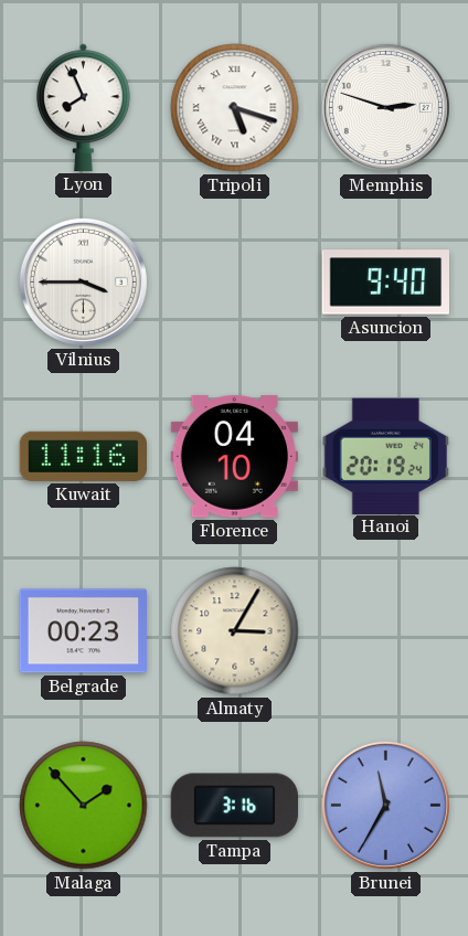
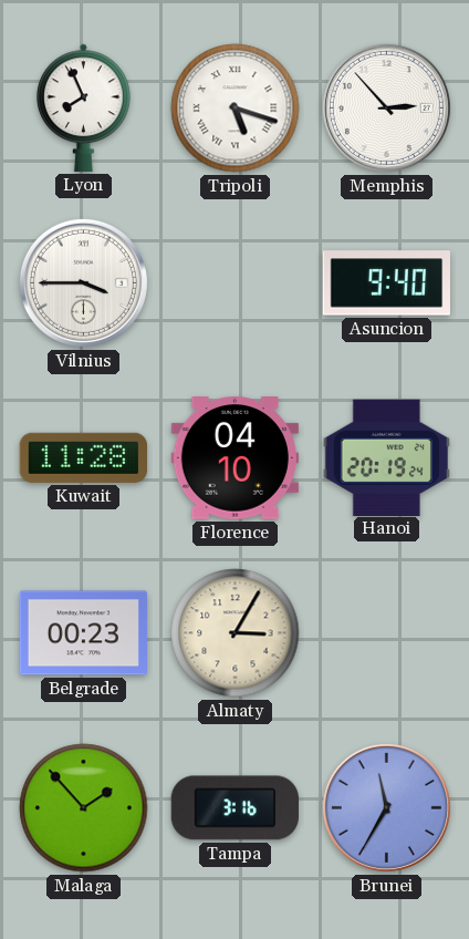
Memphis: 2:48 -> 2:53
Kuwait: 11:16 -> 11:28
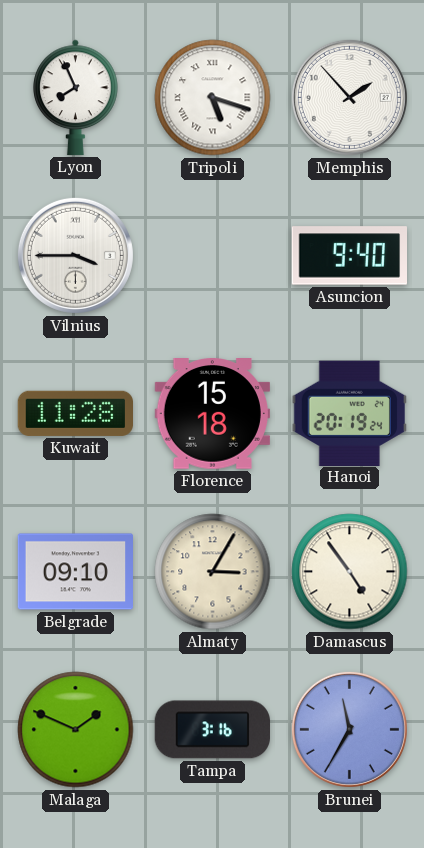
Memphis: 2:53 -> 1:53
Florence: 04:10 -> 15:18
Belgrade: 00:23 -> 09:10
Damascus: none -> 4:54
Malaga: 1:53 -> 1:49
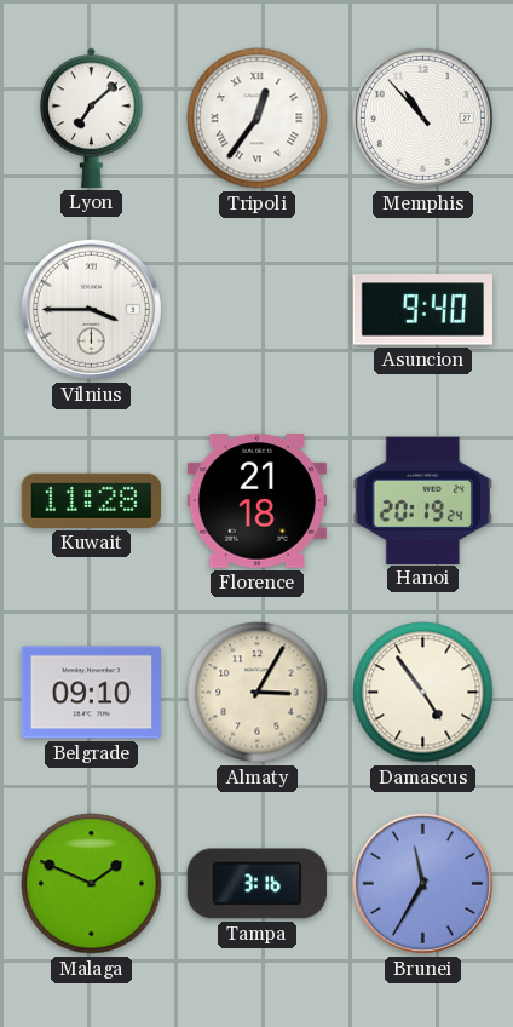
Lyon: 7:56 -> 7:08
Tripoli: 5:18 -> 12:36
Memphis: 1:53 -> 10:53
Florence: 15:18 -> 21:18
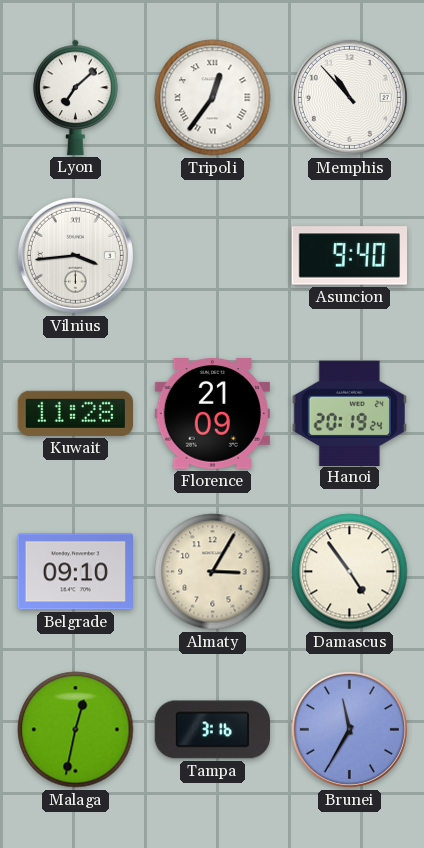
Vilnius: 3:45 -> 3:44
Florence: 21:18 -> 21:09
Malaga: 1:49 -> 12:32
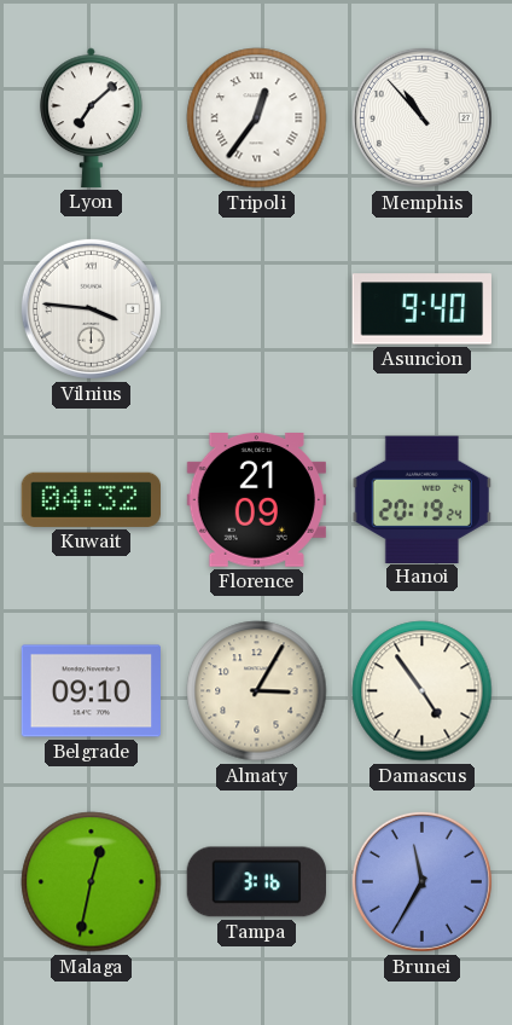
Vilnius: 3:44 -> 3:46
Kuwait: 11:28 -> 04:32
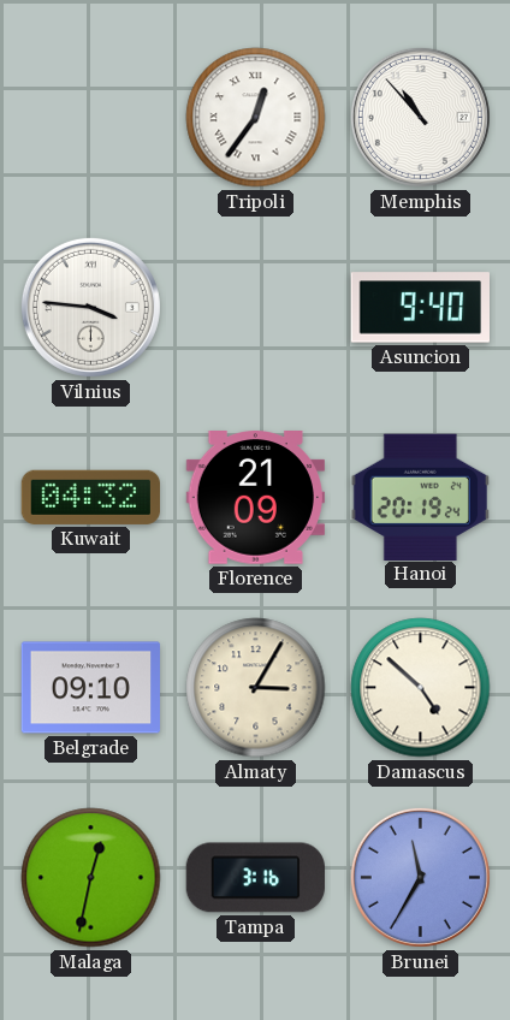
Lyon: 7:08 -> none
Damascus: 4:54 -> 4:52
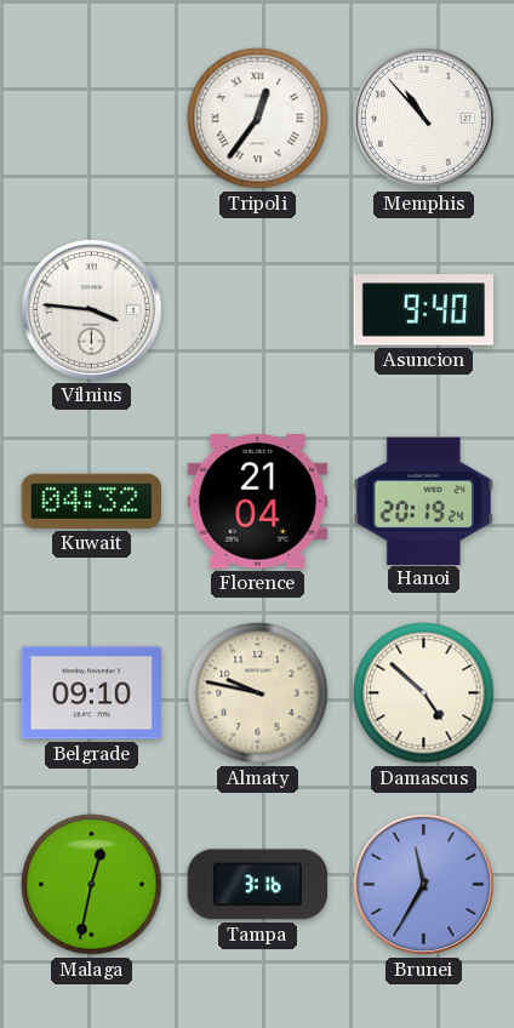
Florence: 21:09 -> 21:04
Almaty: 3:05 -> 9:47
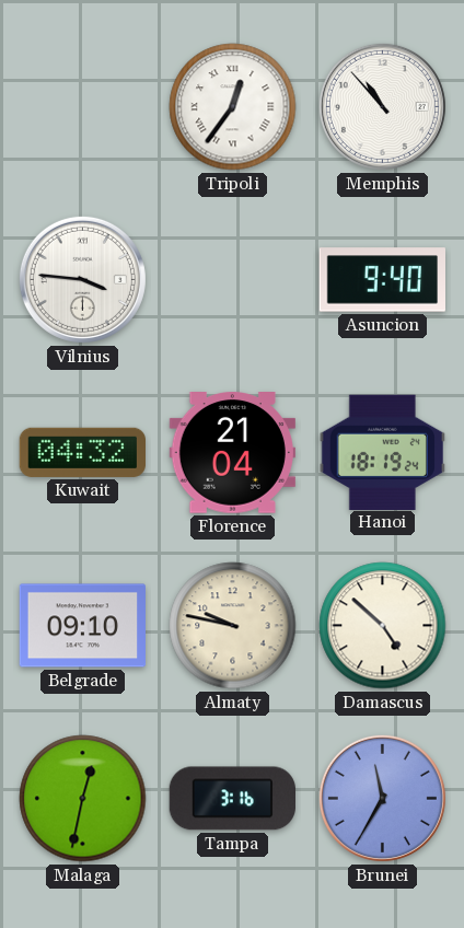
Hanoi: 20:19 -> 18:19
